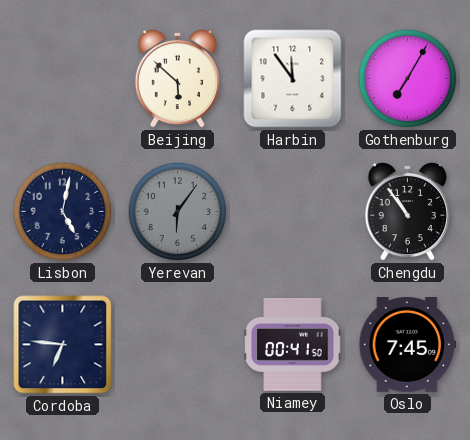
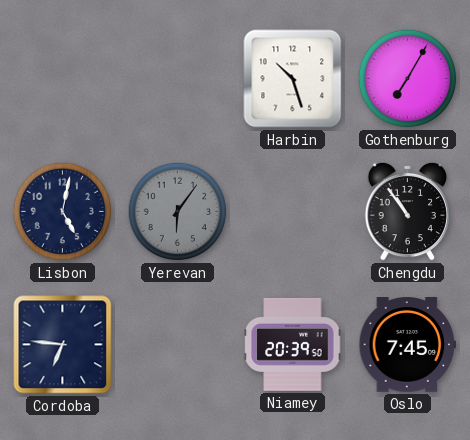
Beijing: 5:52 -> none
Harbin: 11:54 -> 10:27
Niamey: 00:41 -> 20:39
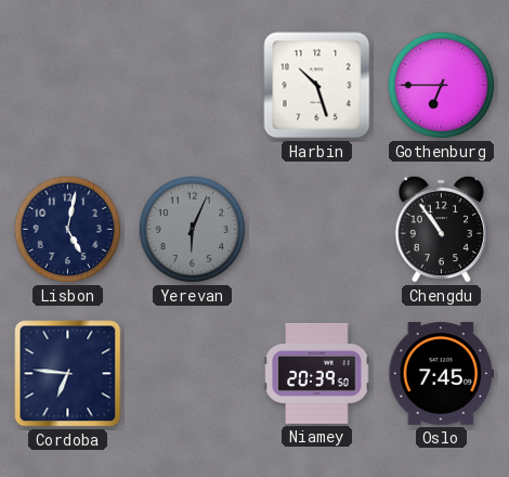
Gothenburg: 7:05 -> 6:45
Yerevan: 6:06 -> 6:04
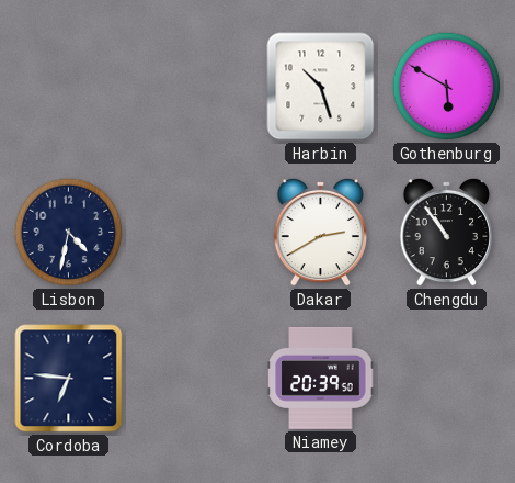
Gothenburg: 6:45 -> 5:50
Lisbon: 5:02 -> 4:32
Yerevan: 6:04 -> none
Dakar: none -> 2:40
Oslo: 7:45 -> none
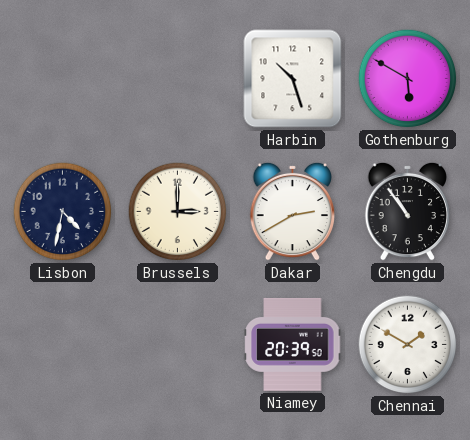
Brussels: none -> 3:00
Cordoba: 6:46 -> none
Chennai: none -> 1:50
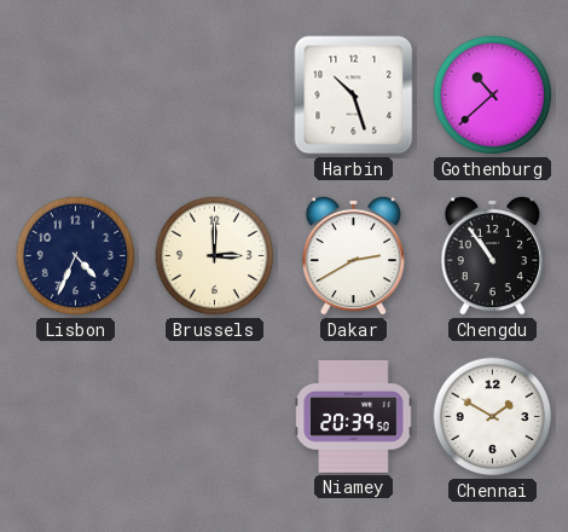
Gothenburg: 5:50 -> 10:38
Lisbon: 4:32 -> 4:34
